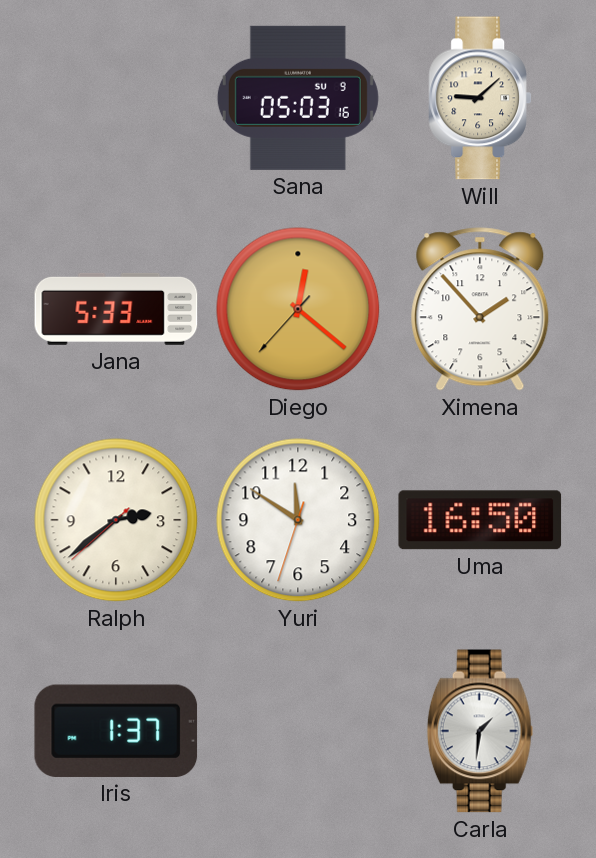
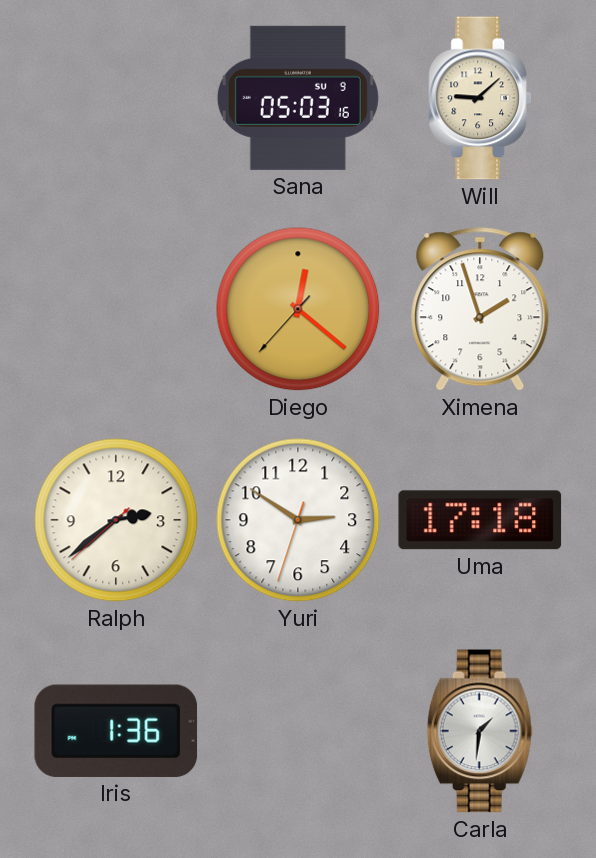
Jana: 5:33 -> none
Ximena: 1:53 -> 1:57
Yuri: 11:50 -> 2:50
Uma: 16:50 -> 17:18
Iris: 1:37 -> 1:36
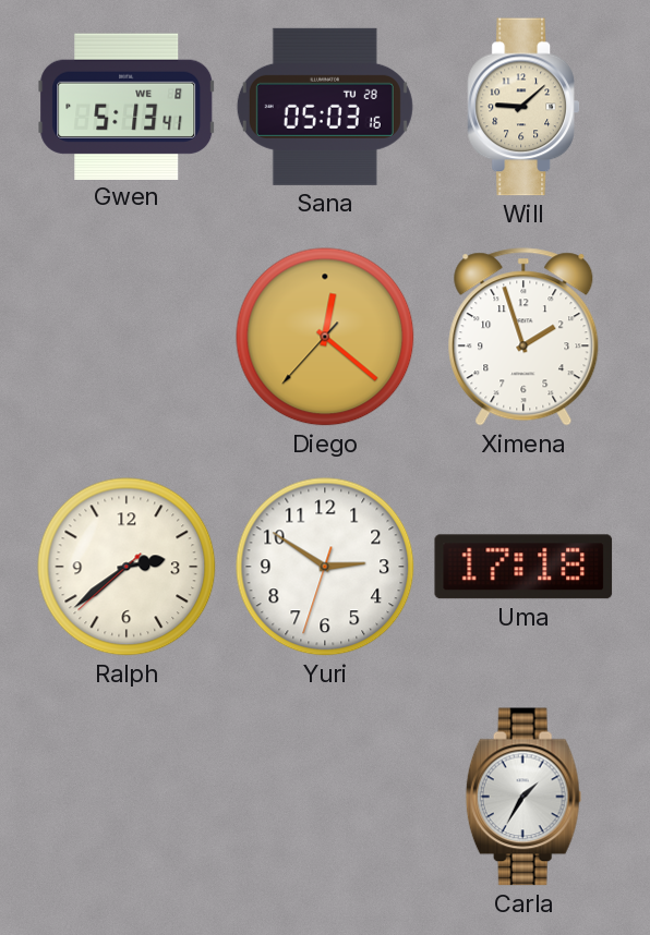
Gwen: none -> 5:13
Sana date: SU 9 -> TU 28
Iris: 1:36 -> none
Carla: 1:31 -> 1:35
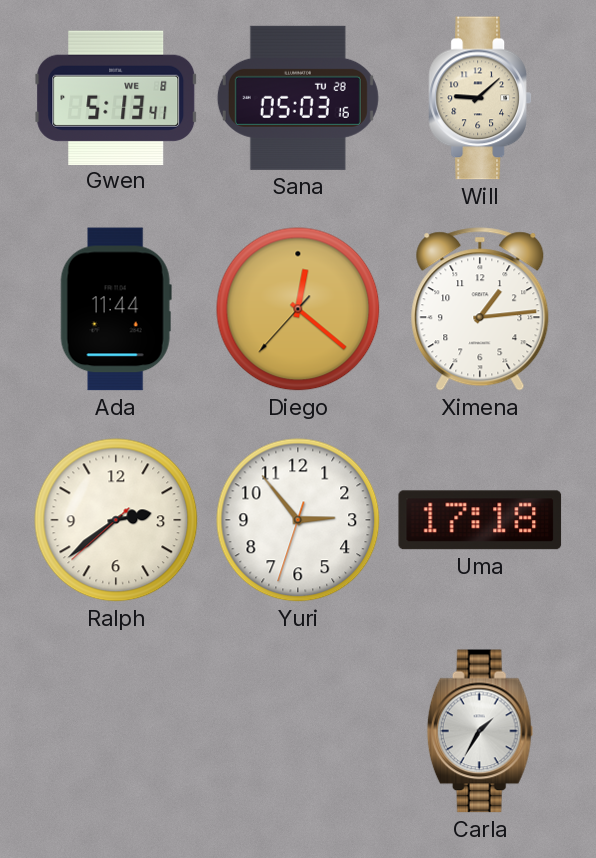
Ada: none -> 11:44
Ximena: 1:57 -> 1:14
Yuri: 2:50 -> 2:53
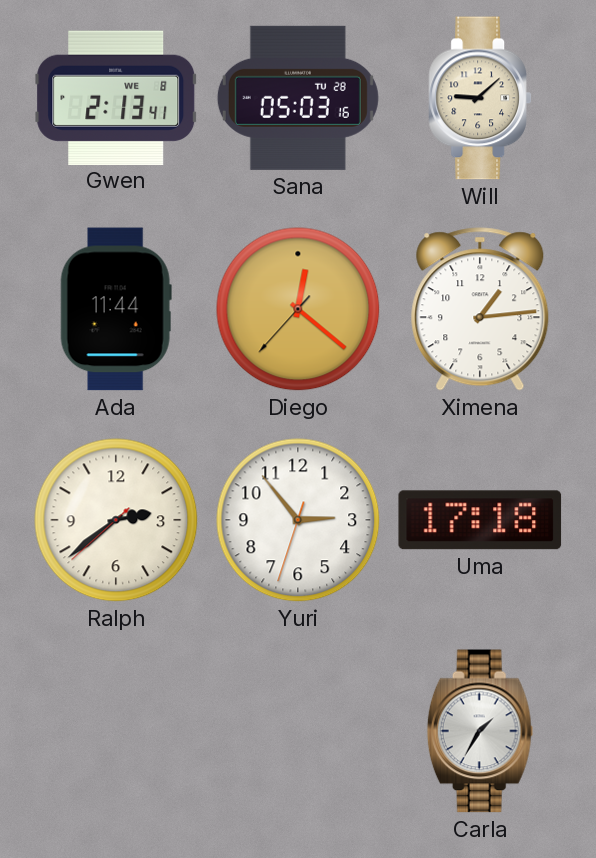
Gwen: 5:13 -> 2:13
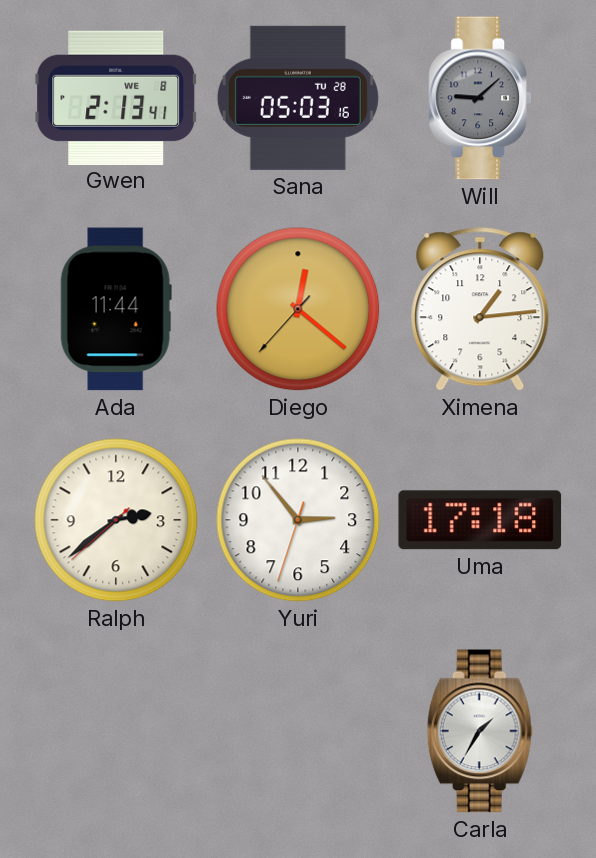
Will dial: cream -> grey
